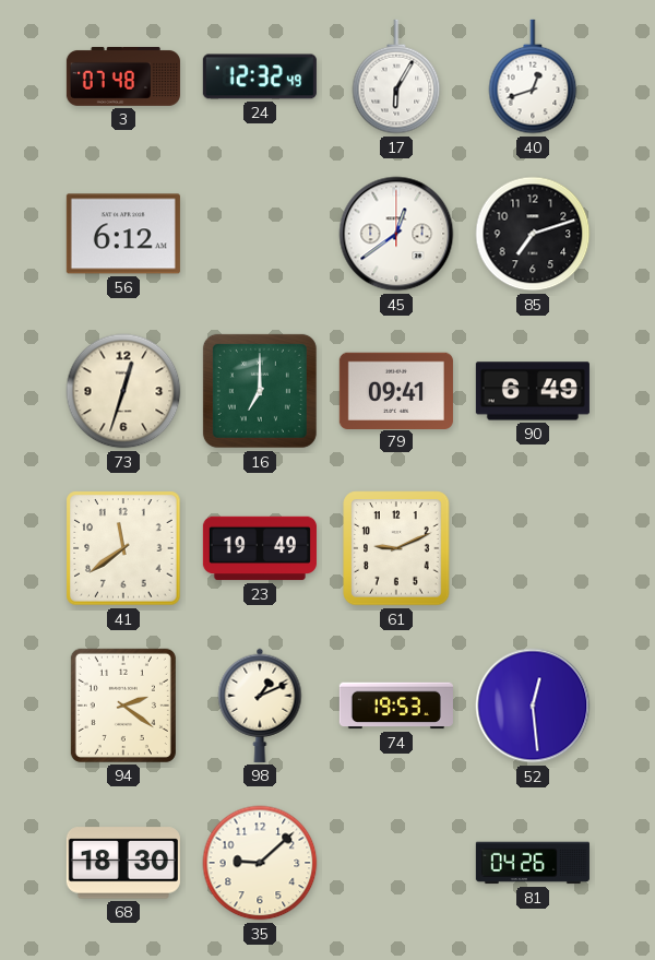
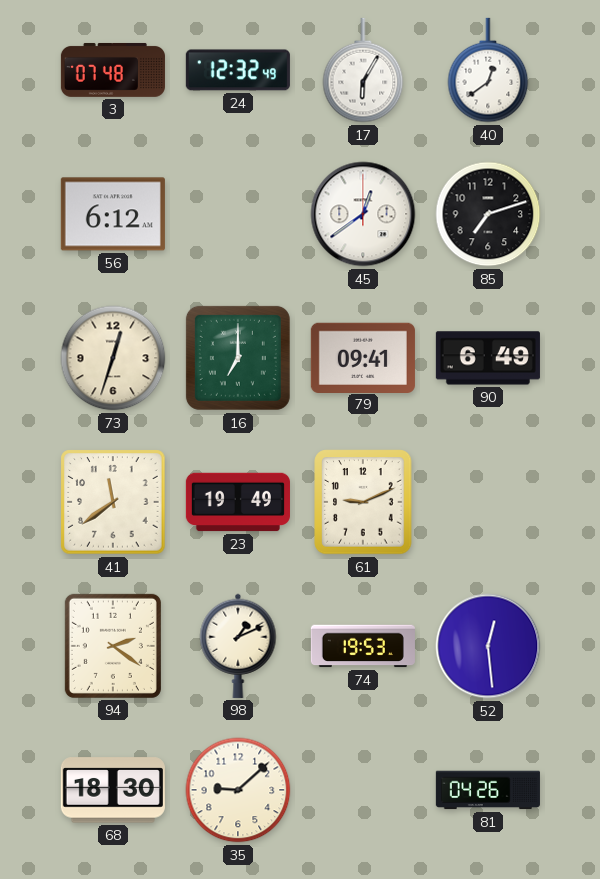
40: 12:42 -> 12:39
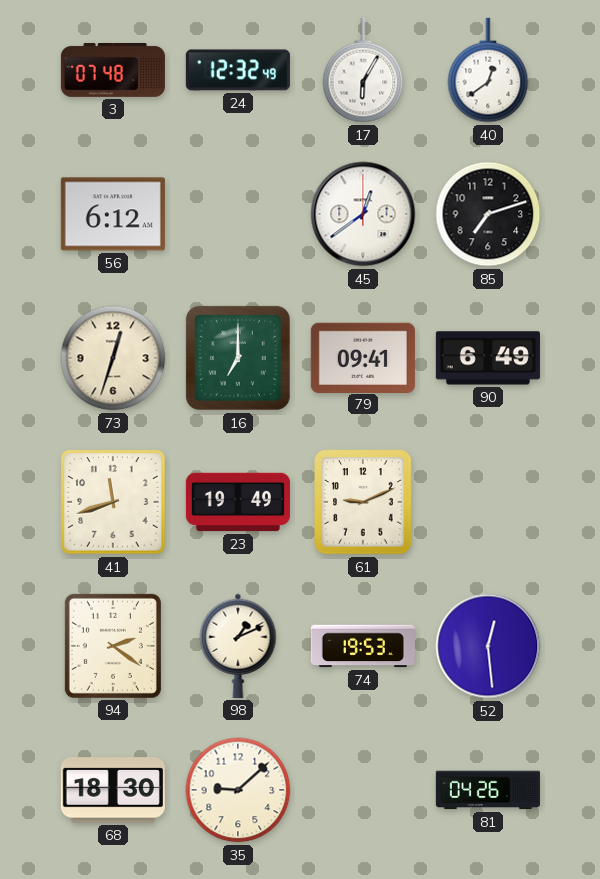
41: 11:39 -> 11:42
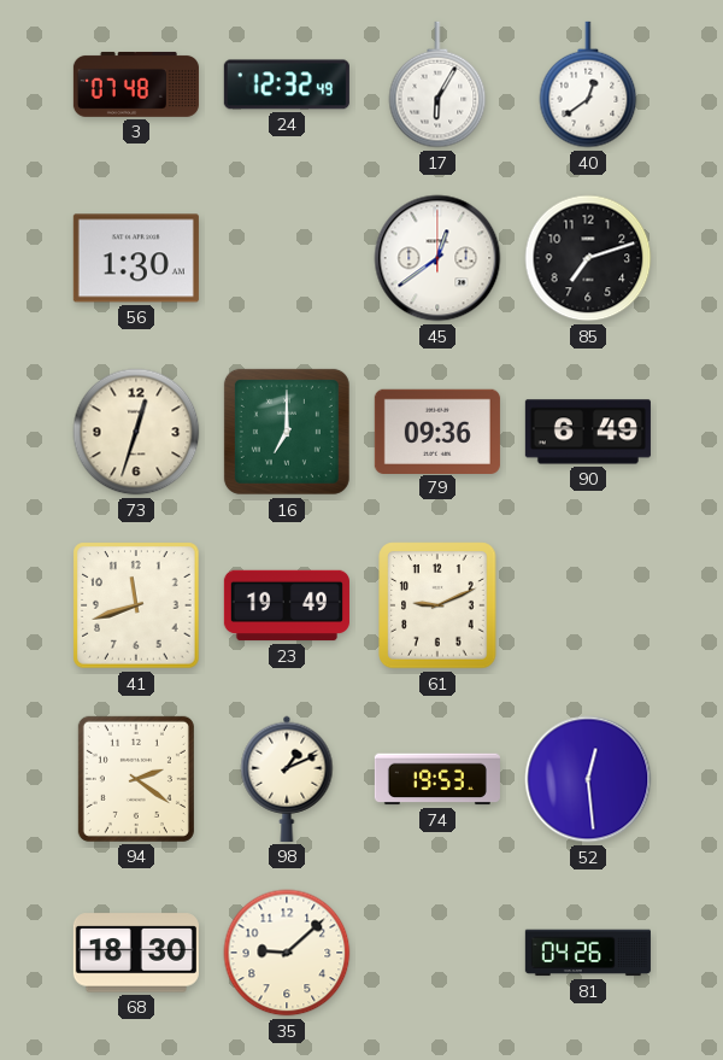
56: 6:12 -> 1:30
79: 09:41 -> 09:36
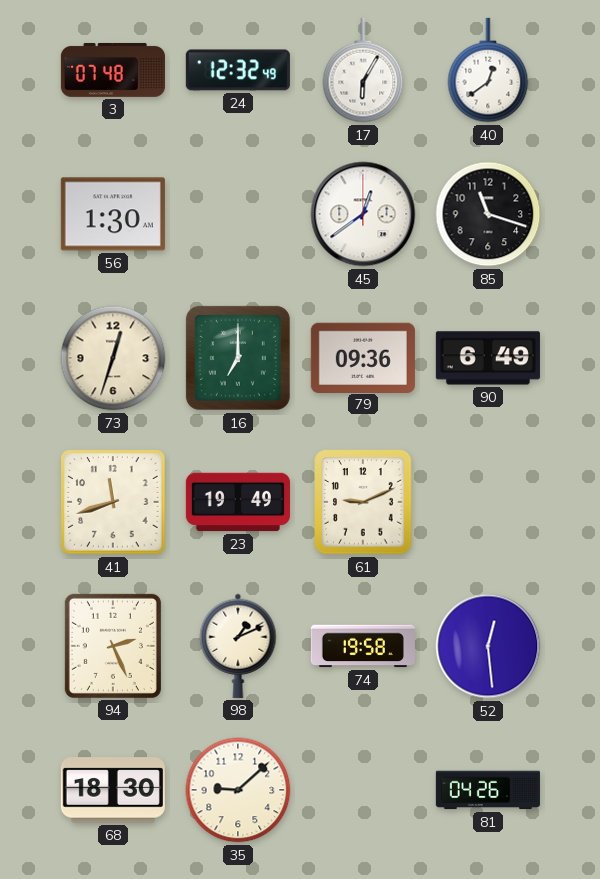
85: 7:12 -> 11:18
94: 2:21 -> 2:26
74: 19:53 -> 19:58
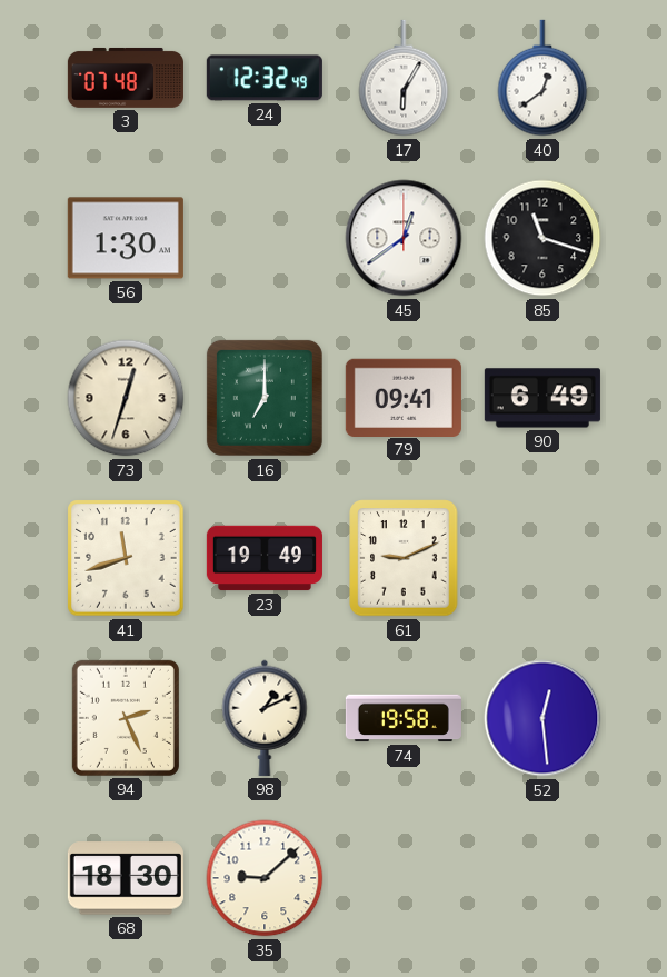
79: 09:36 -> 09:41
81: 04:26 -> none
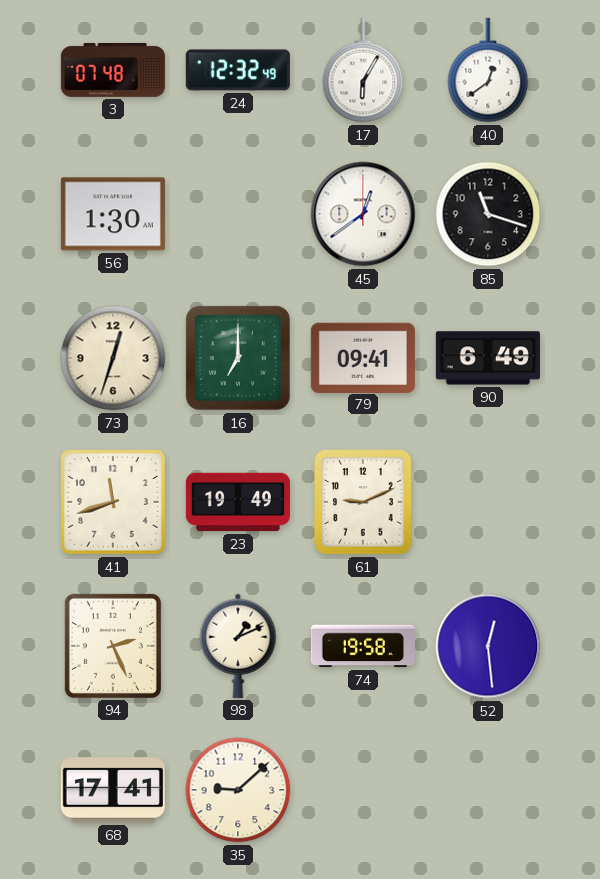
68: 18:30 -> 17:41
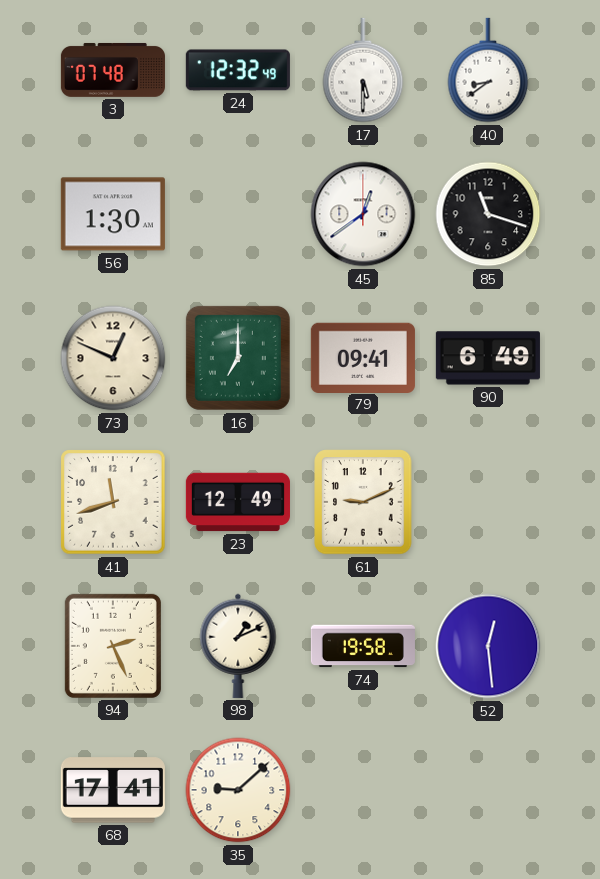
17: 6:05 -> 5:30
40: 12:39 -> 8:39
73: 12:33 -> 12:49
23: 19:49 -> 12:49
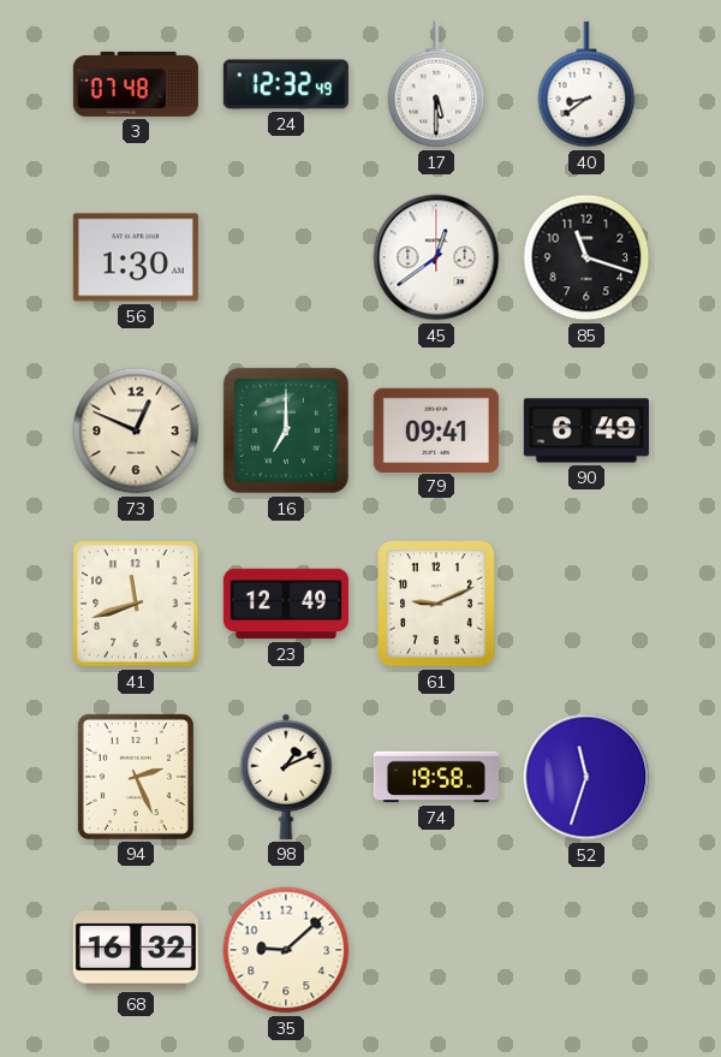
52: 12:29 -> 11:33
68: 17:41 -> 16:32
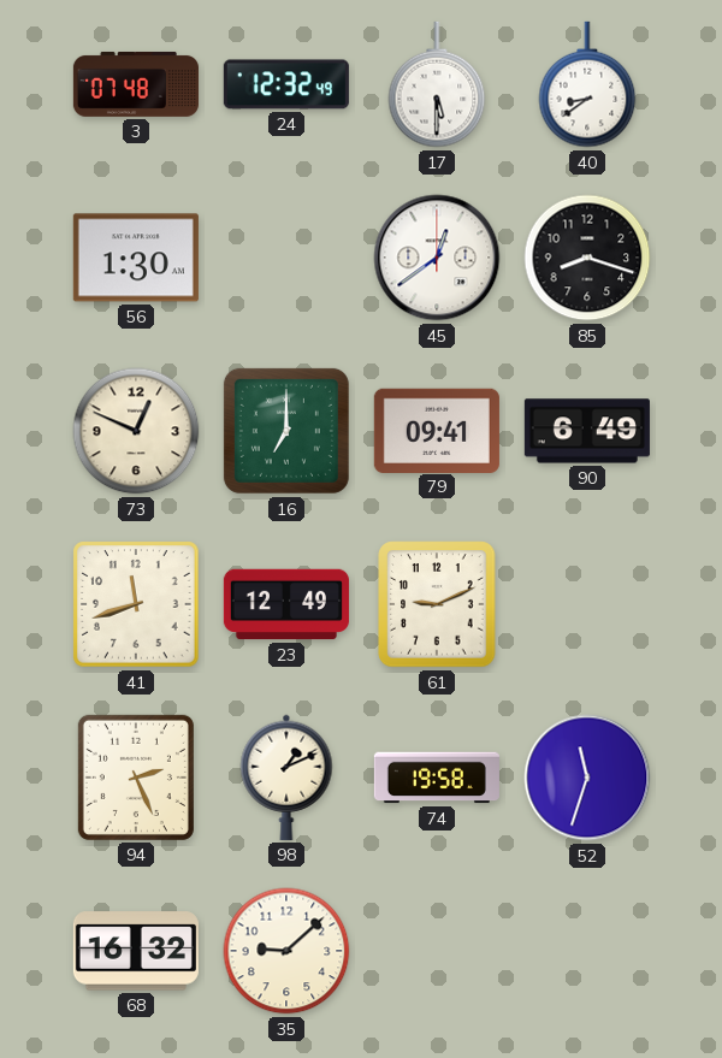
85: 11:18 -> 8:18
